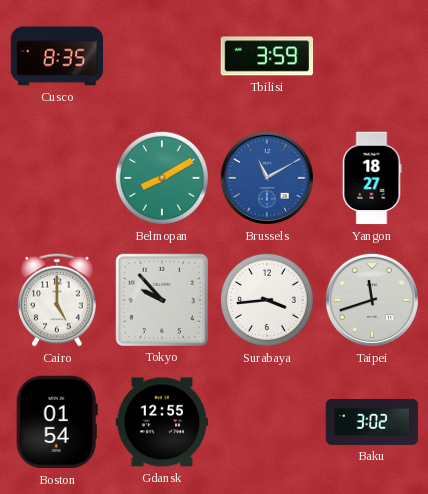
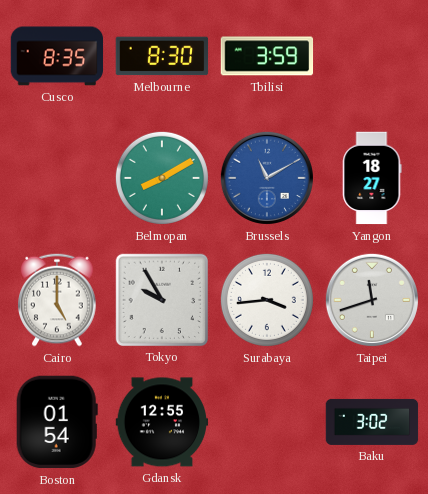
Melbourne: none -> 8:30
Tokyo: 9:53 -> 9:55
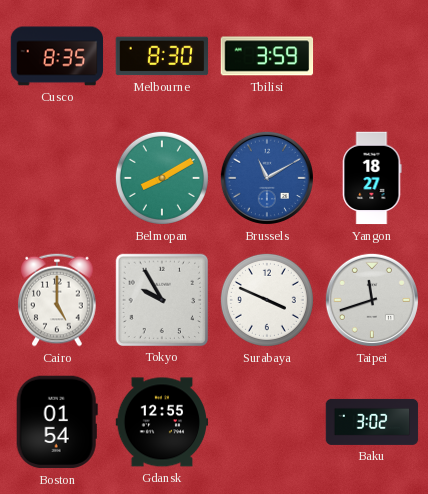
Surabaya: 3:44 -> 3:49
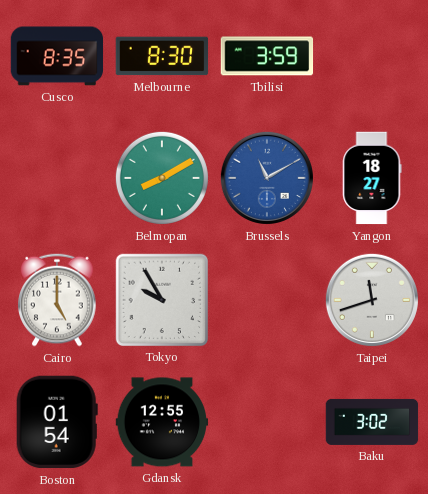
Surabaya: 3:49 -> none
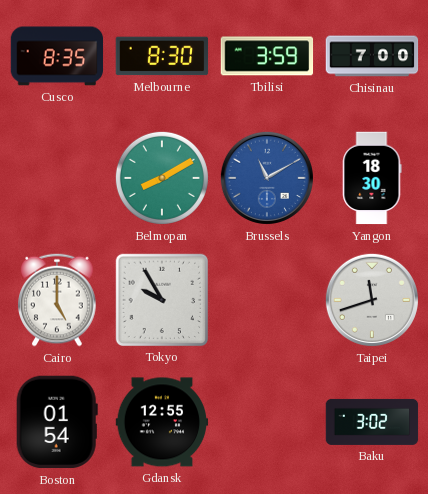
Chisinau: none -> 7:00
Yangon: 18:27 -> 18:30
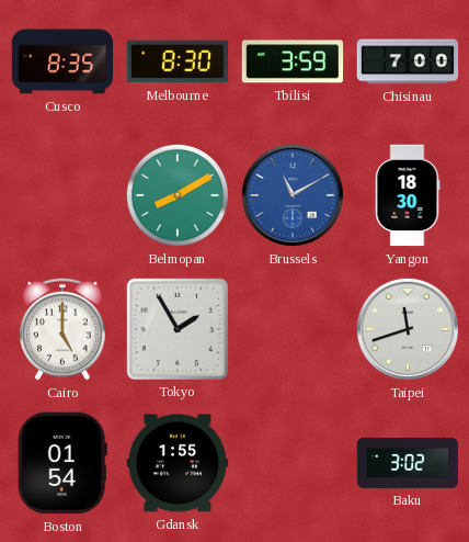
Tokyo: 9:55 -> 1:55
Gdansk: 12:55 -> 1:55
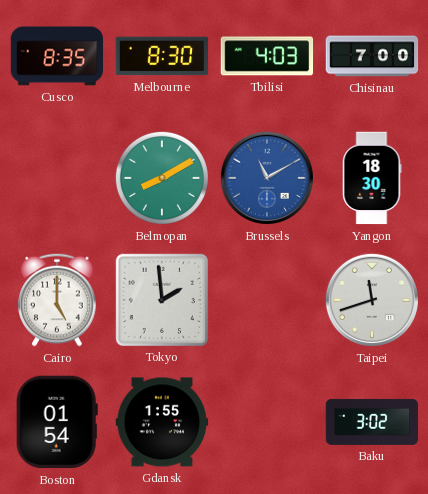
Tbilisi: 3:59 -> 4:03
Tokyo: 1:55 -> 1:59
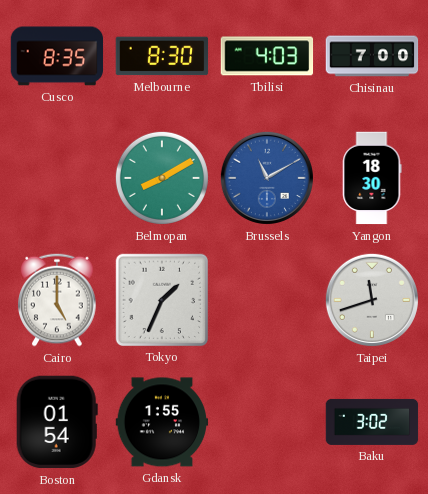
Tokyo: 1:59 -> 1:34
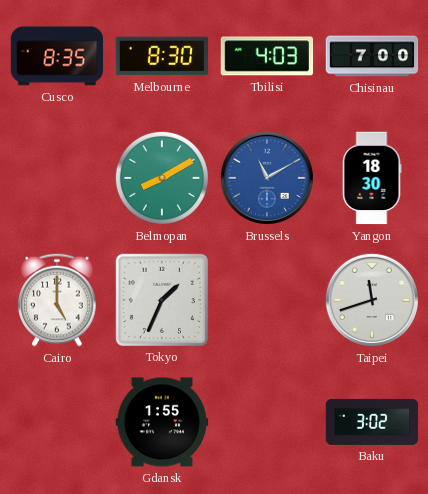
Boston: 01:54 -> none
